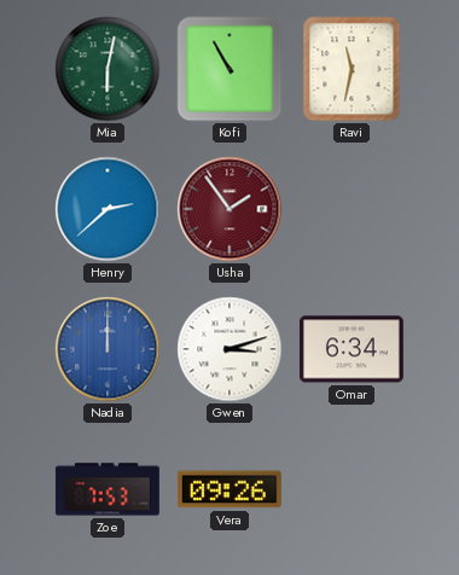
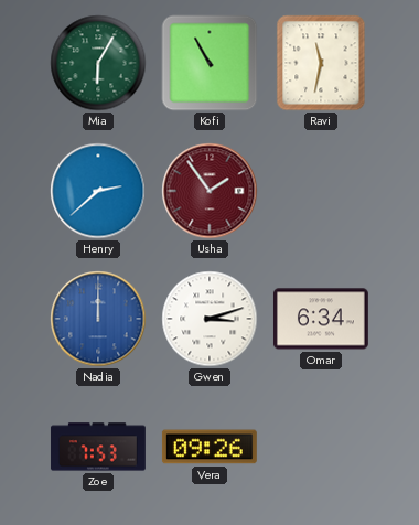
Mia: 6:02 -> 6:05
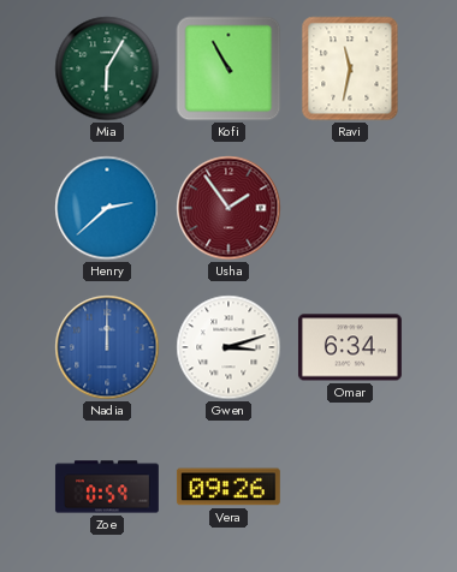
Zoe: 7:53 -> 0:59
